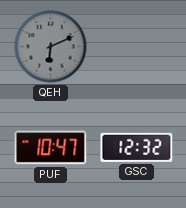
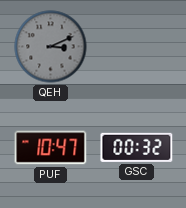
QEH: 6:11 -> 3:11
GSC: 12:32 -> 00:32
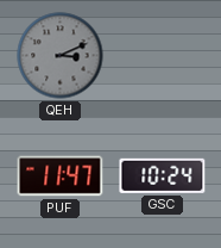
PUF: 10:47 -> 11:47
GSC: 00:32 -> 10:24
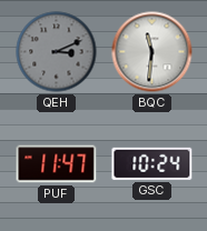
BQC: none -> 11:31
